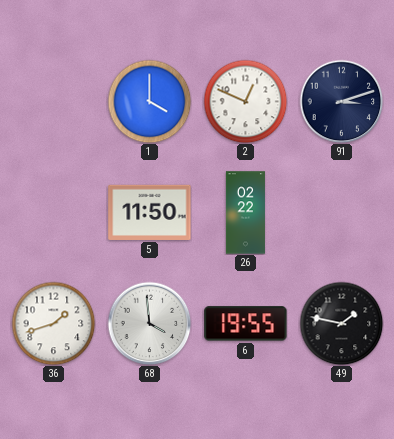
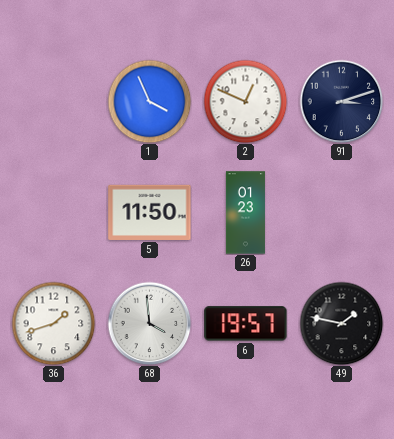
1: 4:00 -> 3:56
26: 02:22 -> 01:23
6: 19:55 -> 19:57
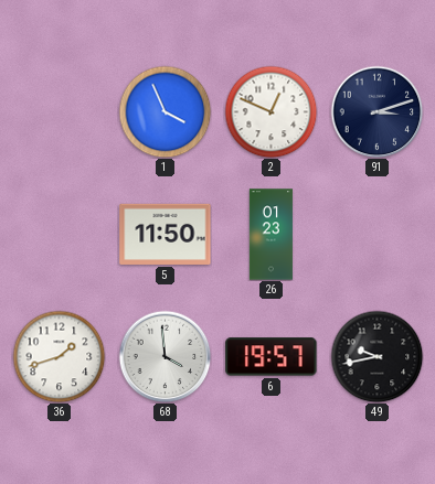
49: 1:47 -> 9:43
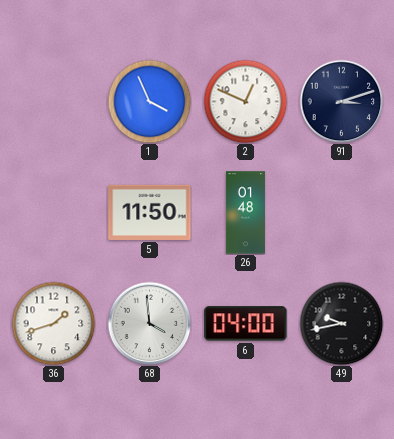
26: 01:23 -> 01:48
6: 19:57 -> 04:00
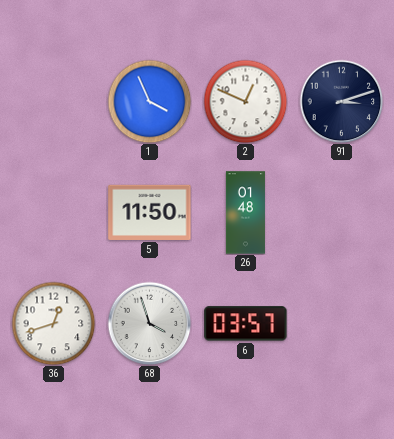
36: 1:42 -> 12:42
68: 3:59 -> 3:57
6: 04:00 -> 03:57
49: 9:43 -> none
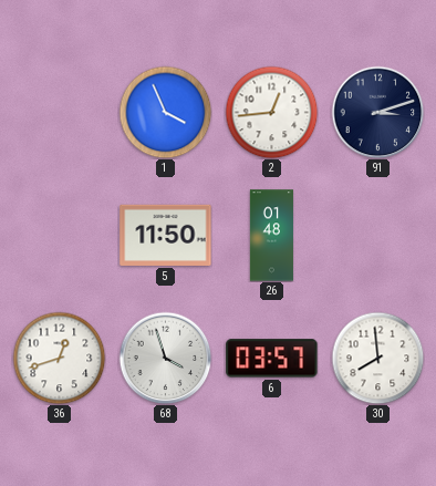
2: 12:49 -> 12:44
30: none -> 7:59
